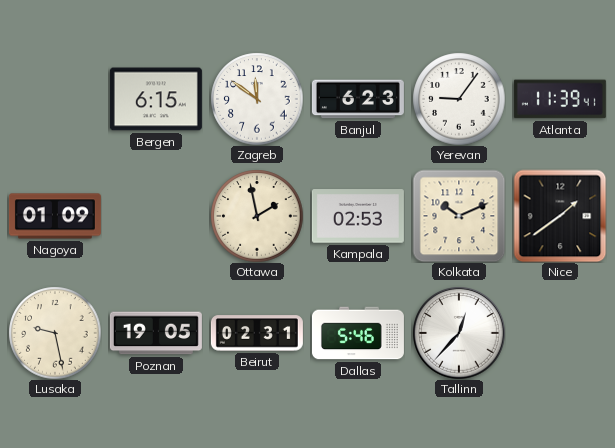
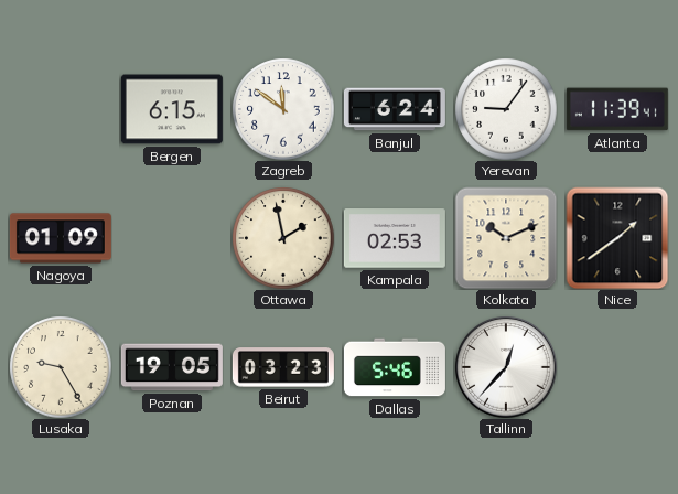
Banjul: 6:23 -> 6:24
Lusaka: 9:28 -> 9:25
Beirut: 02:31 -> 03:23
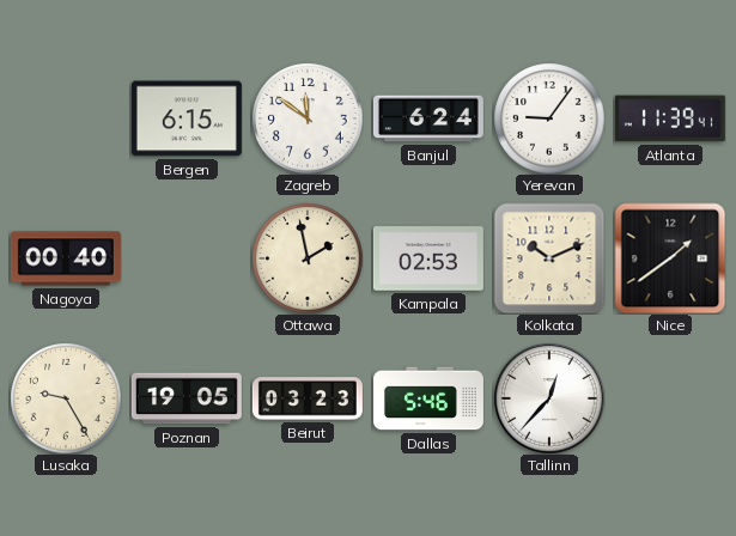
Nagoya: 01:09 -> 00:40
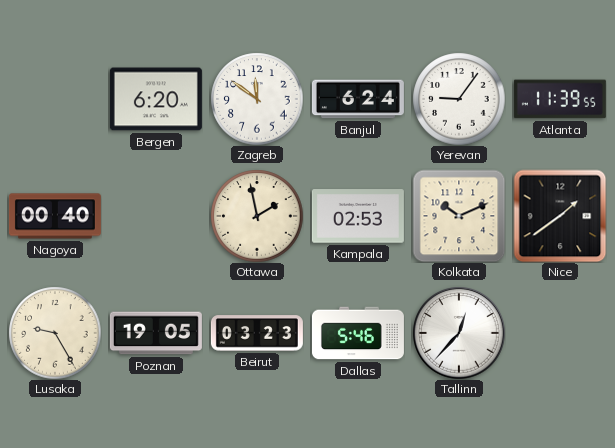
Bergen: 6:15 -> 6:20
Atlanta: 11:39:41 -> 11:39:55
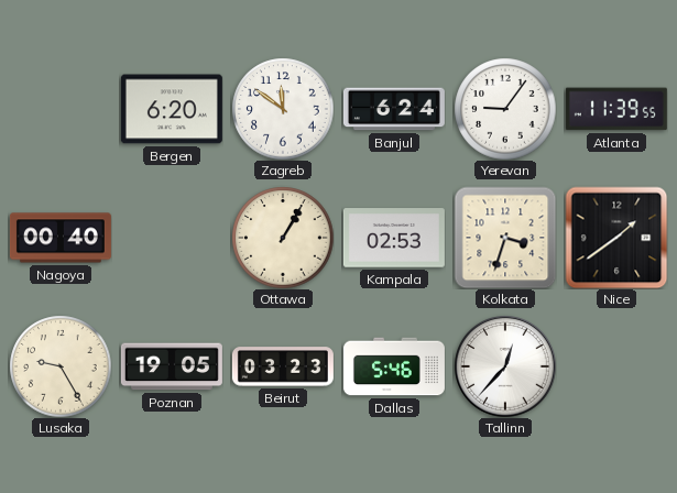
Ottawa: 1:58 -> 1:05
Kolkata: 10:11 -> 3:33
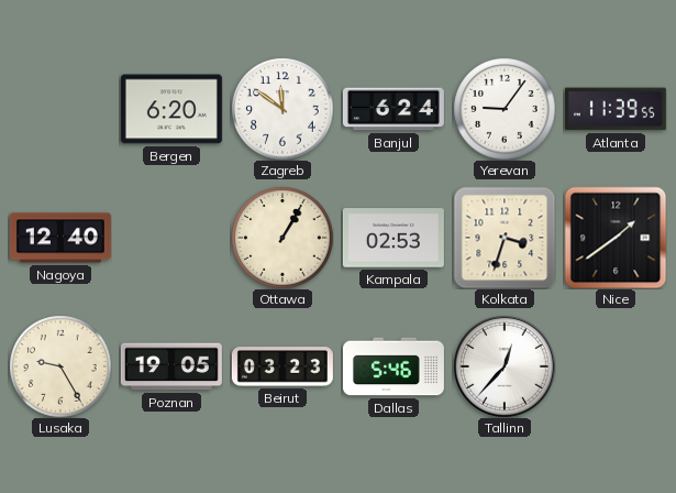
Nagoya: 00:40 -> 12:40
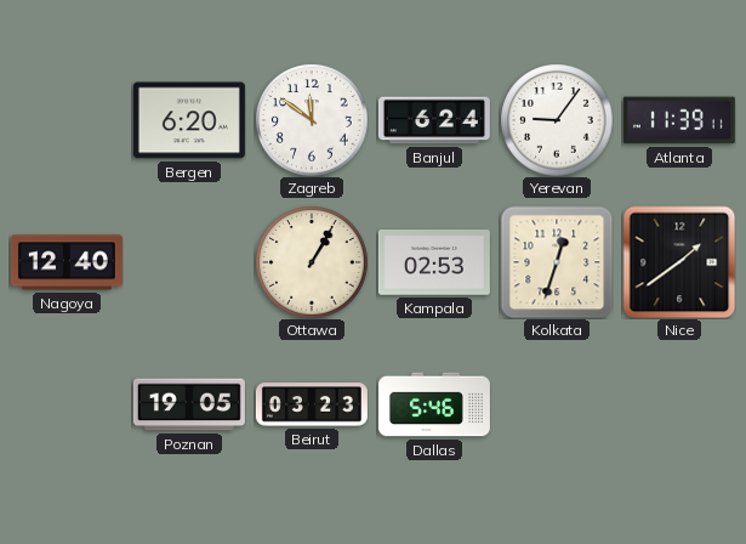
Atlanta: 11:39:55 -> 11:39:11
Kolkata: 3:33 -> 12:33
Lusaka: 9:25 -> none
Tallinn: 12:37 -> none
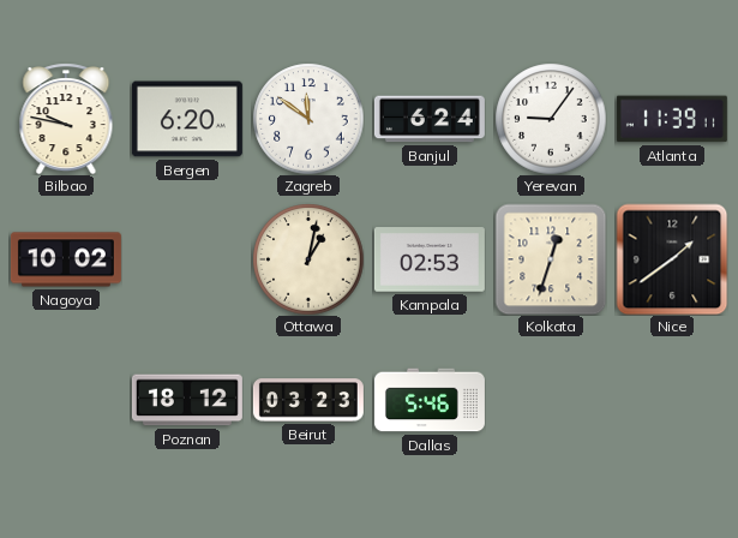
Bilbao: none -> 9:47
Nagoya: 12:40 -> 10:02
Ottawa: 1:05 -> 1:02
Poznan: 19:05 -> 18:12
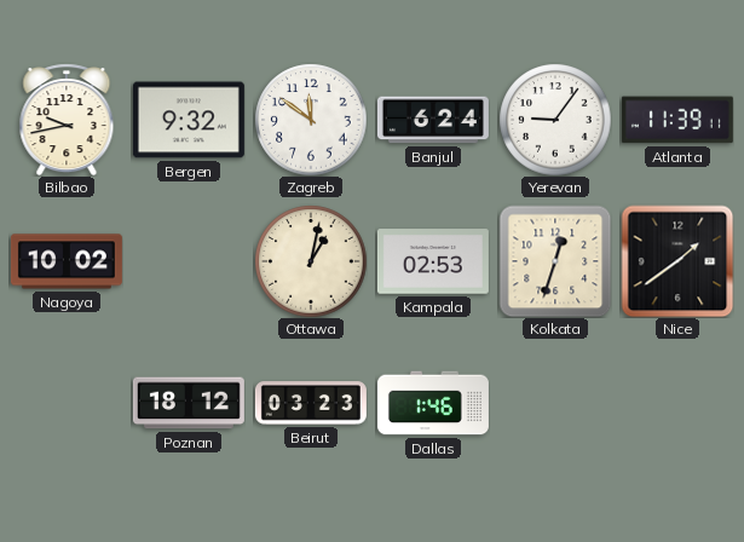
Bilbao: 9:47 -> 9:43
Bergen: 6:20 -> 9:32
Dallas: 5:46 -> 1:46
